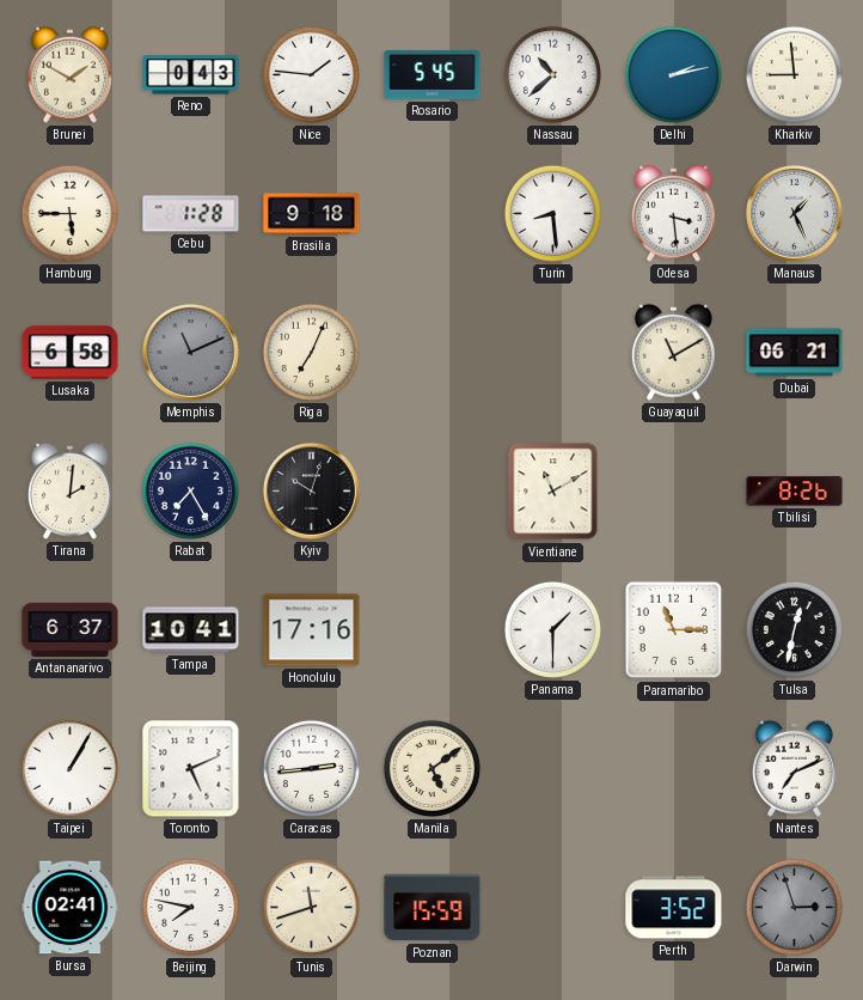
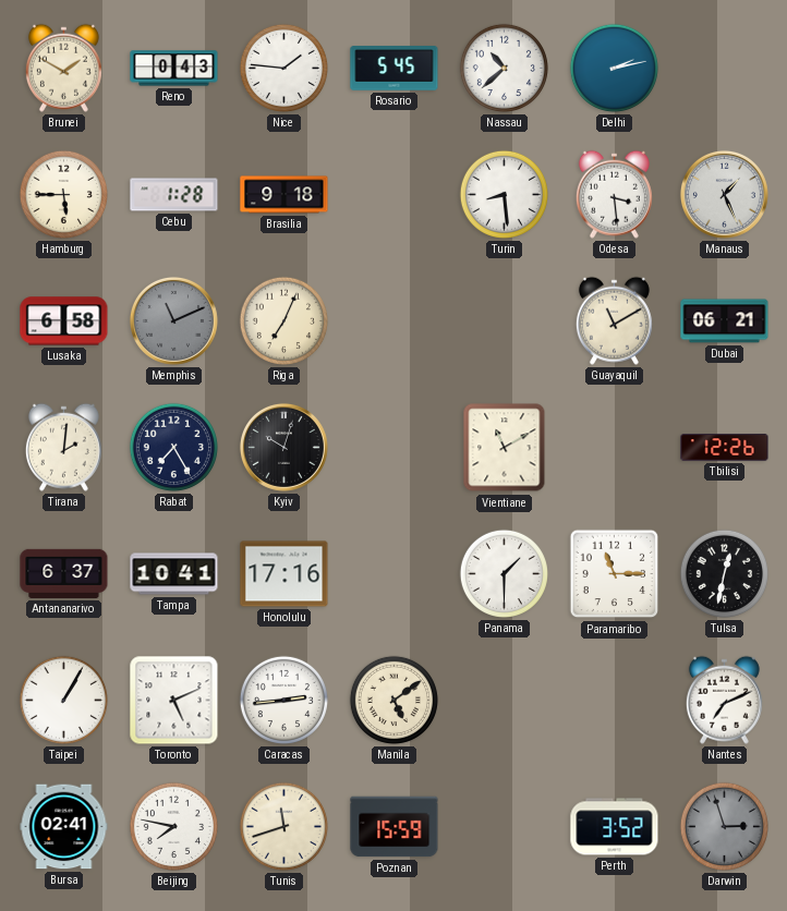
Kharkiv: 8:59 -> none
Tbilisi: 8:26 -> 12:26
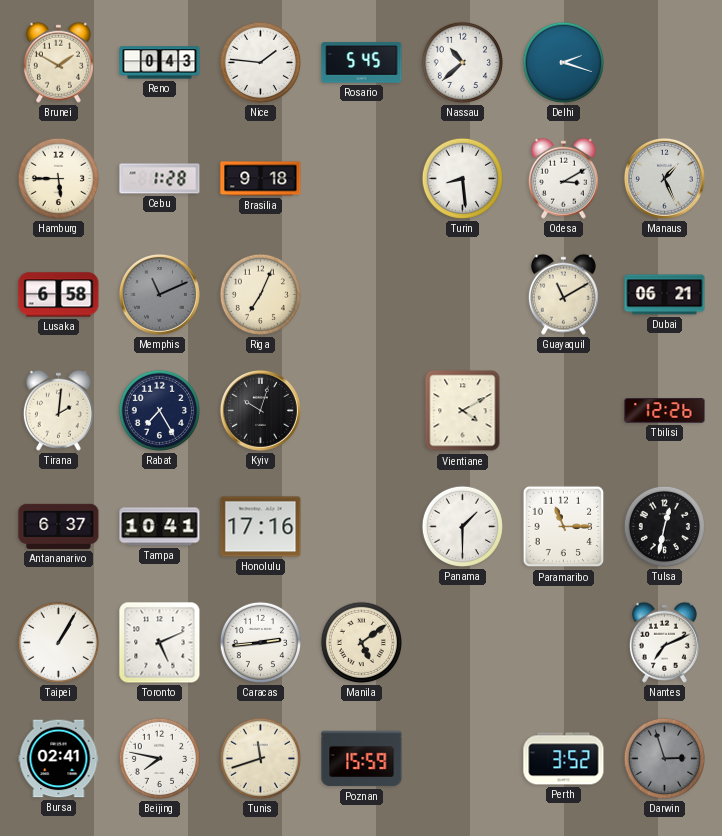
Delhi: 2:13 -> 2:18
Odesa: 3:29 -> 3:10
Vientiane: 11:10 -> 4:10
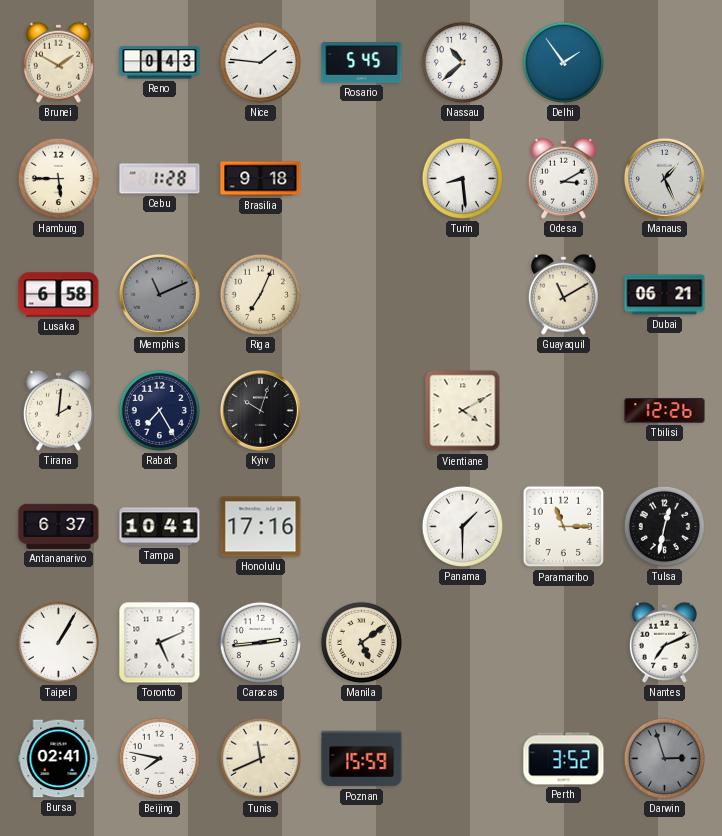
Delhi: 2:18 -> 1:54
Tunis: 11:42 -> 11:41
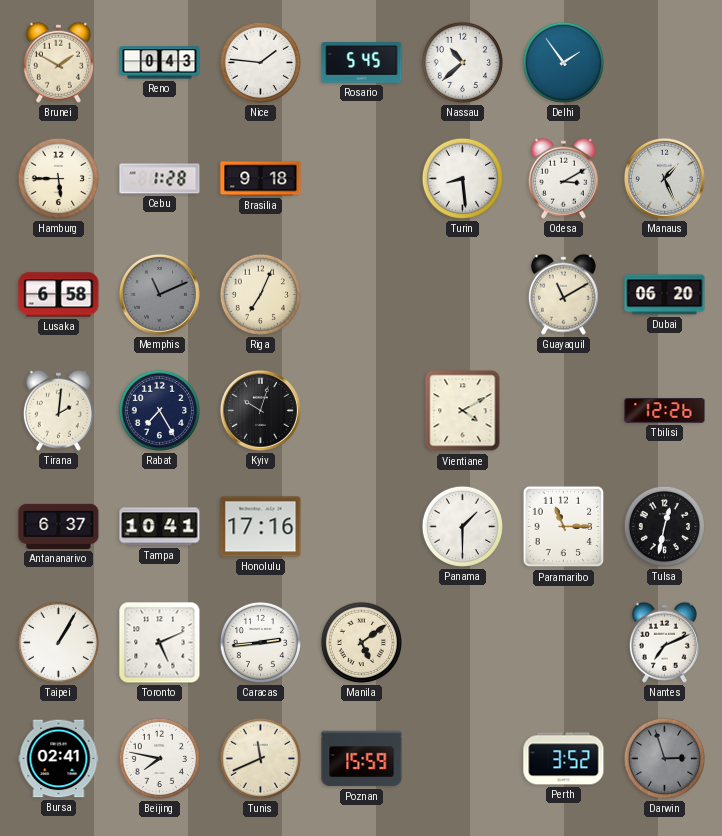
Dubai: 06:21 -> 06:20
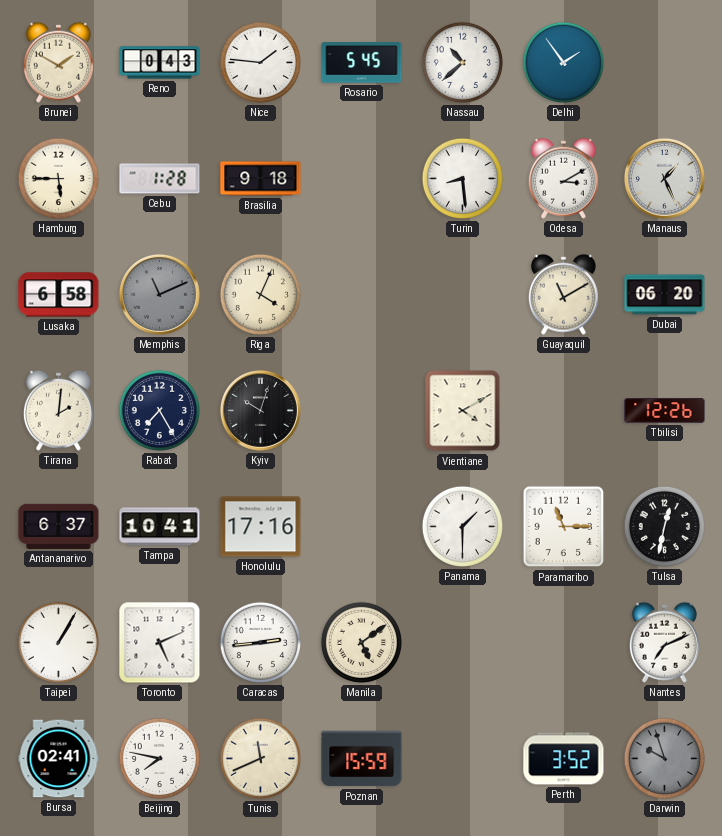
Riga: 7:04 -> 4:04
Darwin: 2:57 -> 9:57
